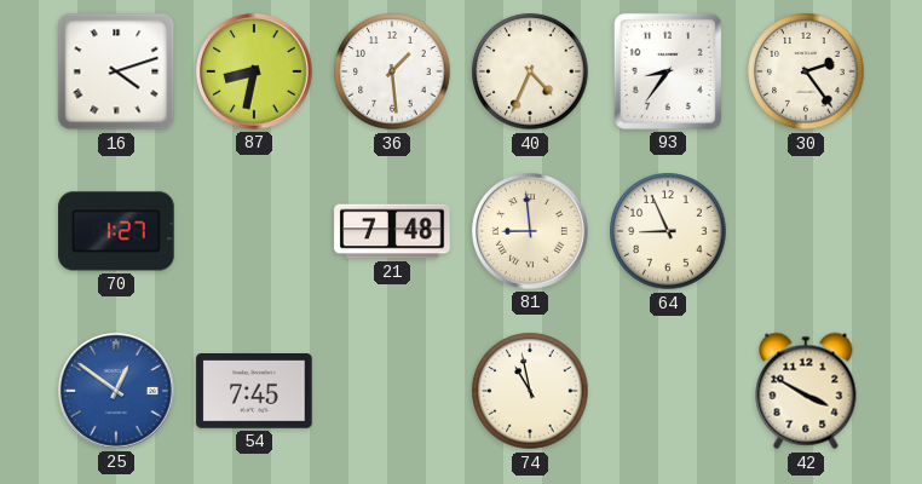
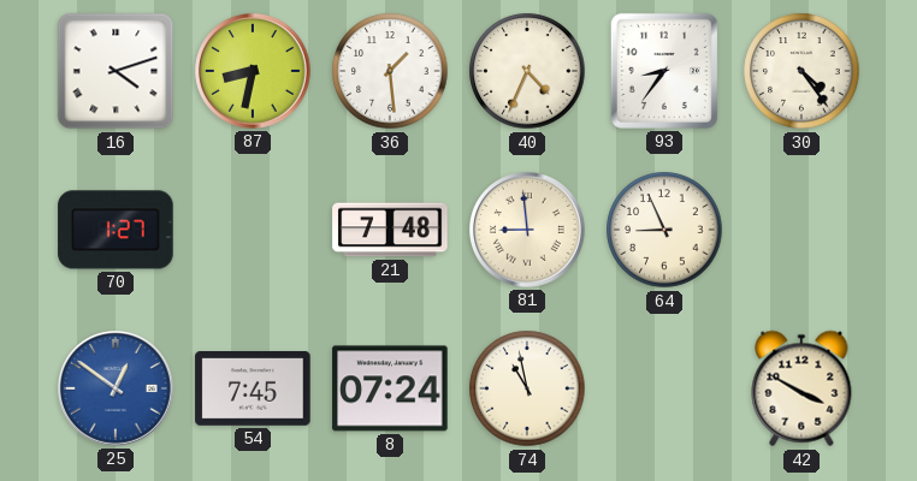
30: 2:24 -> 4:24
8: none -> 07:24
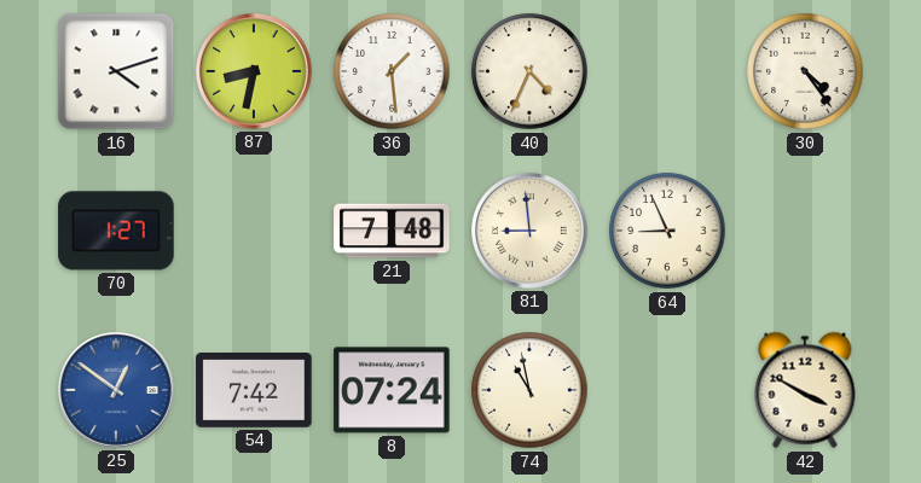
93: 8:36 -> none
54: 7:45 -> 7:42
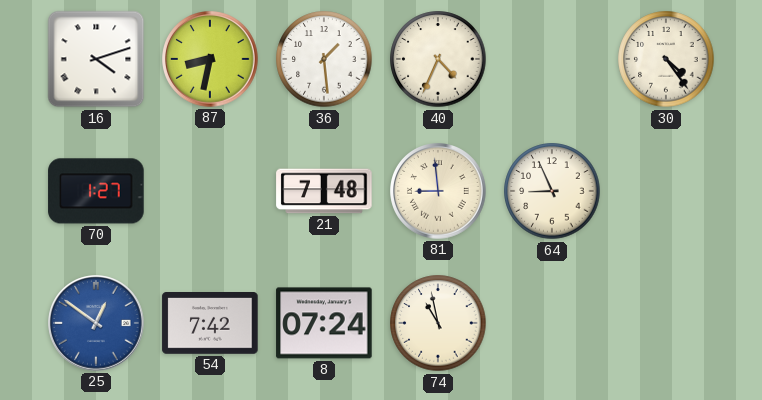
42: 3:50 -> none
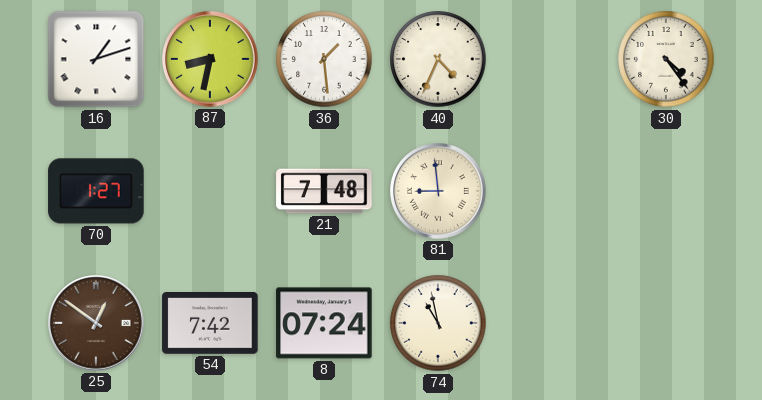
16: 4:12 -> 1:12
64: 8:56 -> none
25 dial: blue -> brown
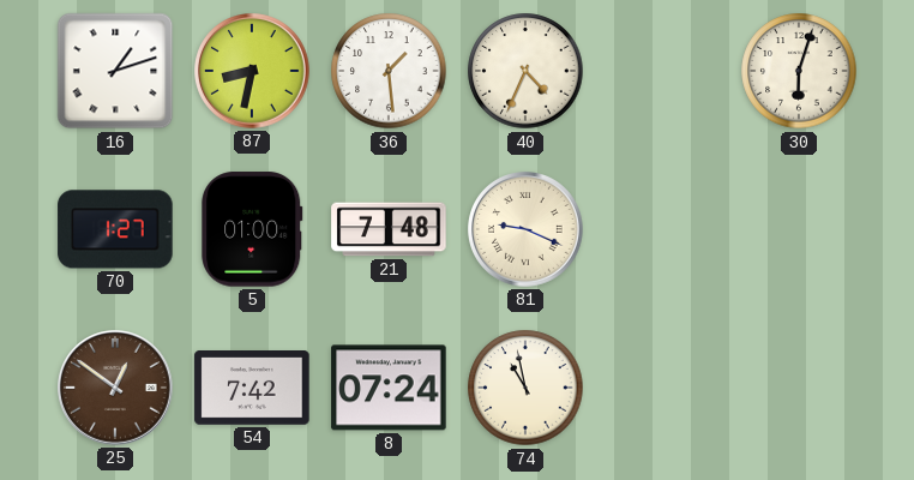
30: 4:24 -> 6:03
5: none -> 01:00
81: 8:59 -> 9:19
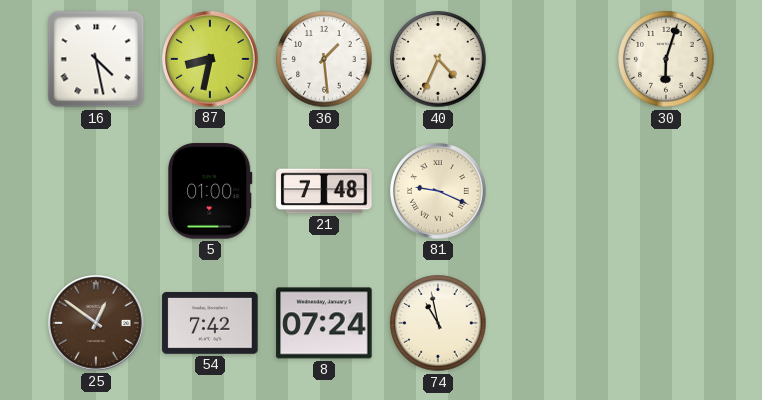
16: 1:12 -> 4:28
70: 1:27 -> none
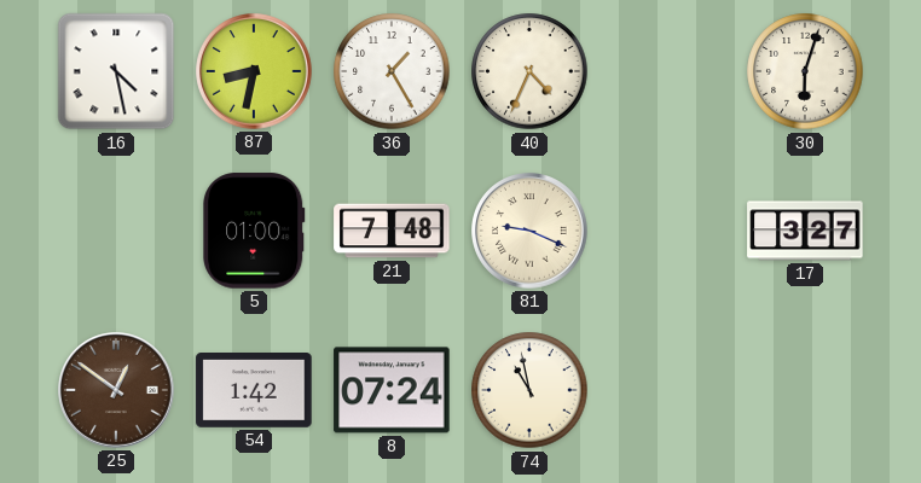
36: 1:29 -> 1:25
17: none -> 3:27
54: 7:42 -> 1:42
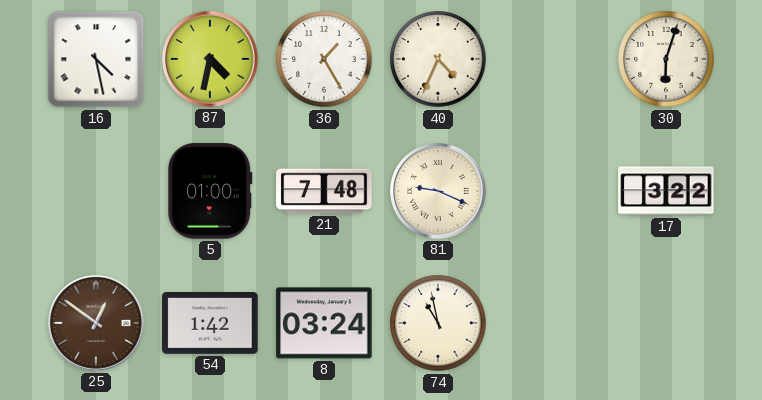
87: 8:32 -> 4:32
17: 3:27 -> 3:22
8: 07:24 -> 03:24
